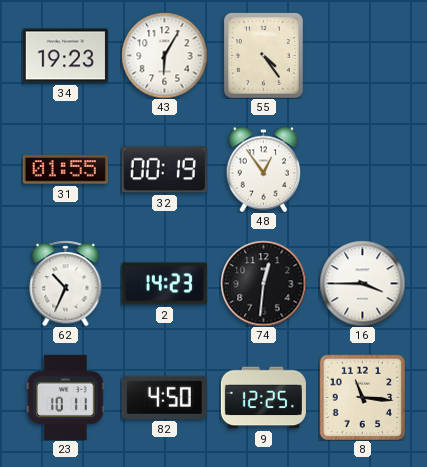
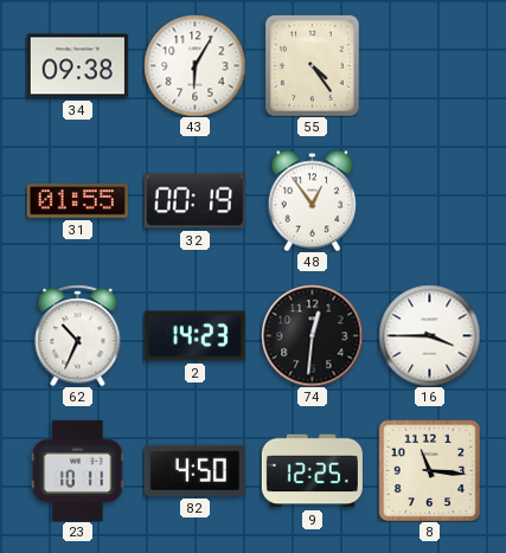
34: 19:23 -> 09:38
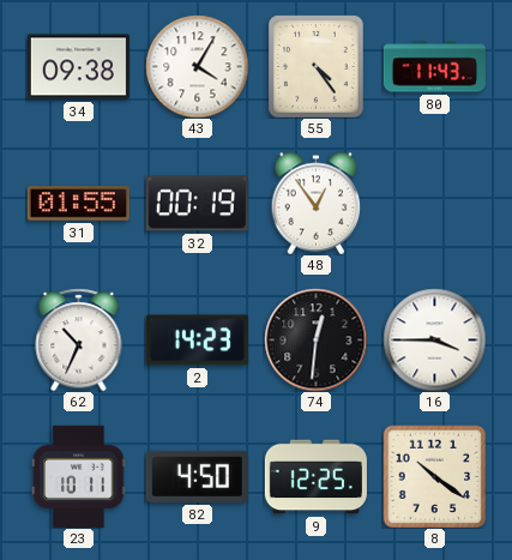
43: 6:05 -> 4:05
80: none -> 11:43
8: 11:16 -> 10:21
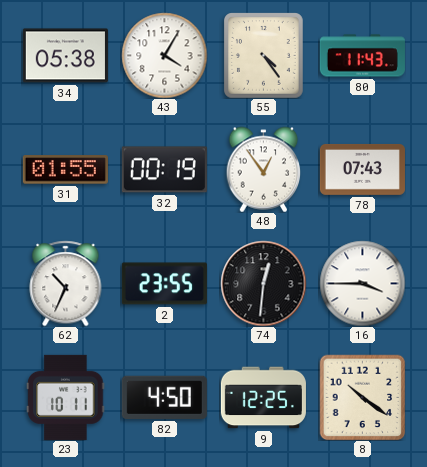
34: 09:38 -> 05:38
78: none -> 07:43
2: 14:23 -> 23:55
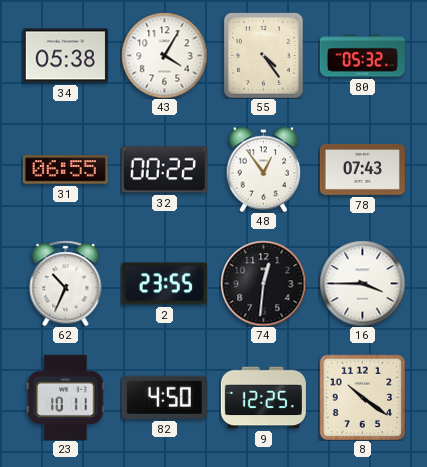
80: 11:43 -> 05:32
31: 01:55 -> 06:55
32: 00:19 -> 00:22
